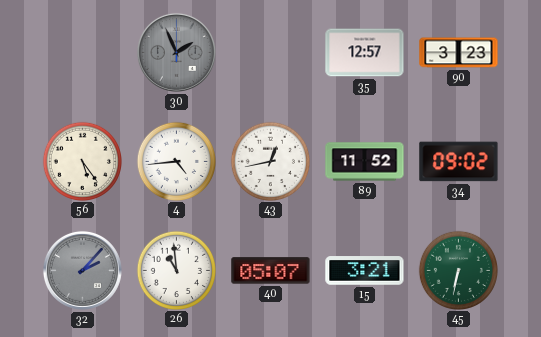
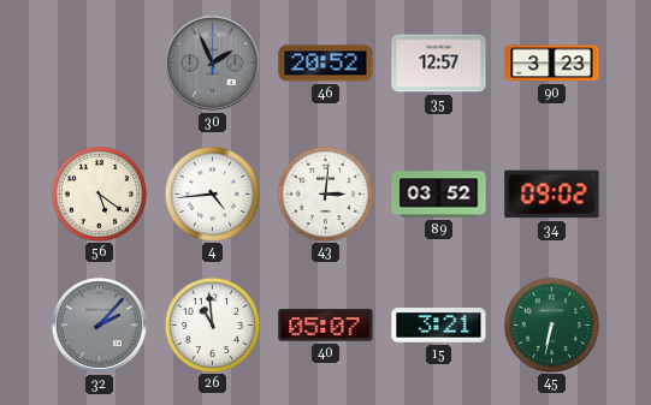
46: none -> 20:52
56: 5:24 -> 5:21
43: 12:43 -> 3:01
89: 11:52 -> 03:52
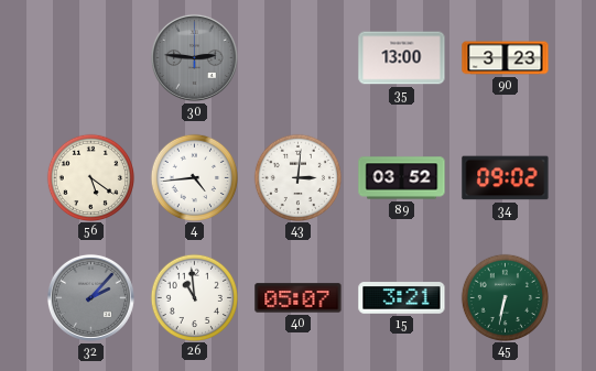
30: 1:56 -> 2:46
46: 20:52 -> none
35: 12:57 -> 13:00
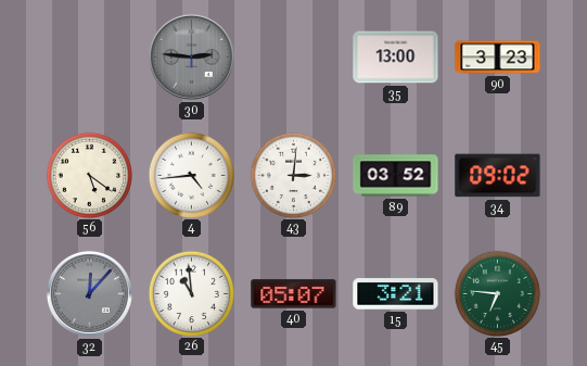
32: 2:07 -> 12:07
45: 6:32 -> 6:46
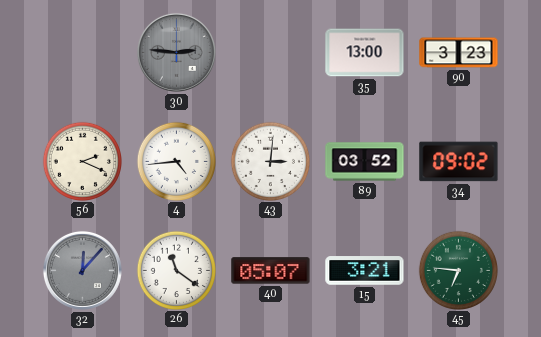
56: 5:21 -> 2:19
26: 10:59 -> 11:21
